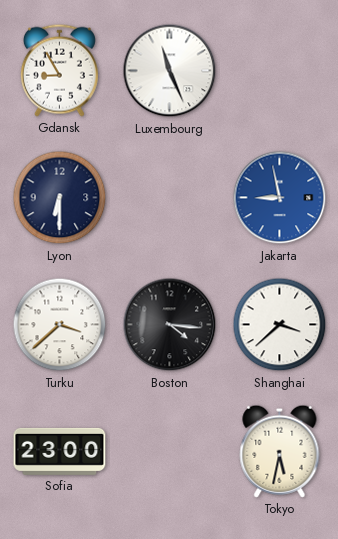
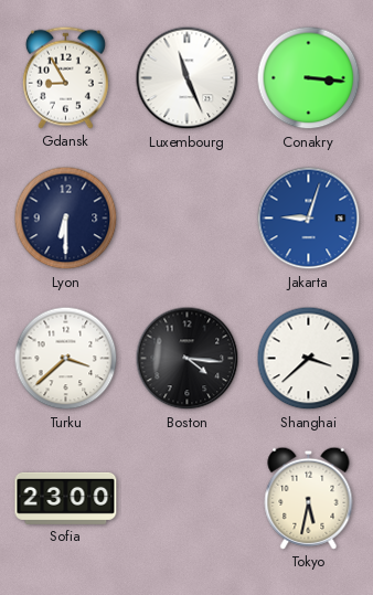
Conakry: none -> 3:16
Jakarta: 8:58 -> 9:03
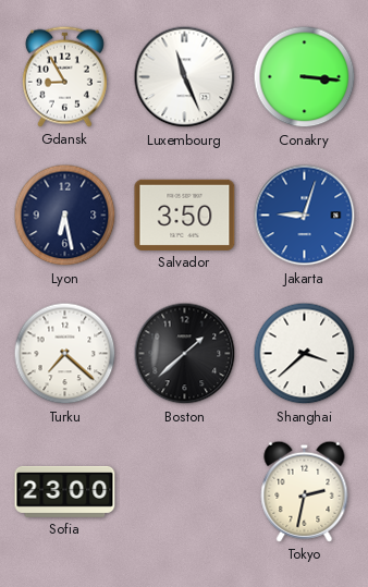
Lyon: 6:30 -> 6:28
Salvador: none -> 3:50
Turku: 3:38 -> 7:22
Boston: 4:16 -> 1:38
Tokyo: 5:32 -> 2:32
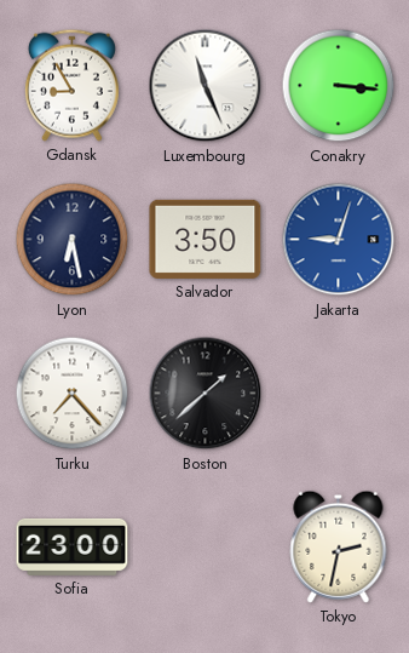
Turku: 7:22 -> 7:23
Shanghai: 3:38 -> none
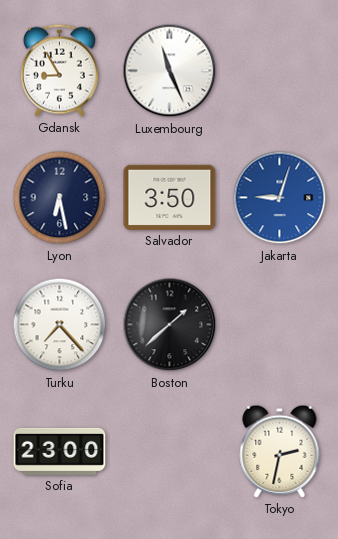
Conakry: 3:16 -> none
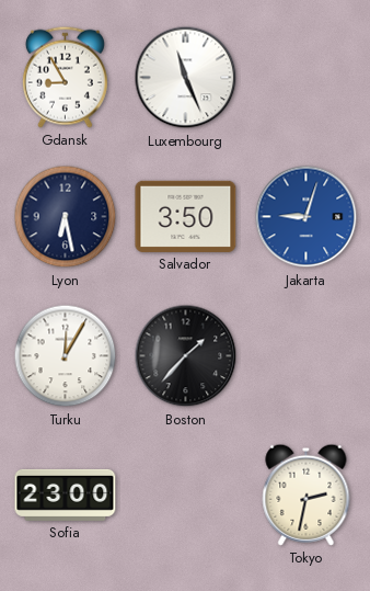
Turku: 7:23 -> 12:05
Boston: 1:38 -> 1:37
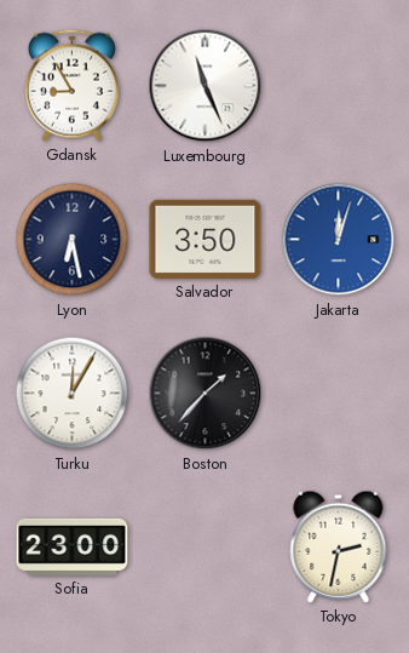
Jakarta: 9:03 -> 12:03
